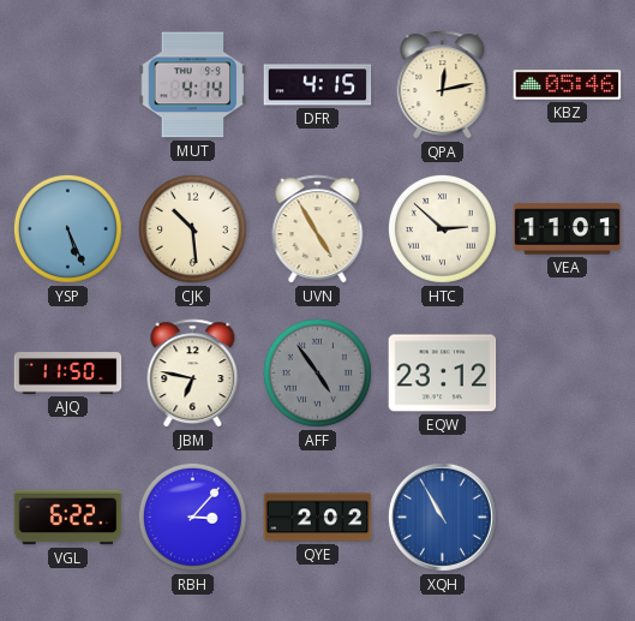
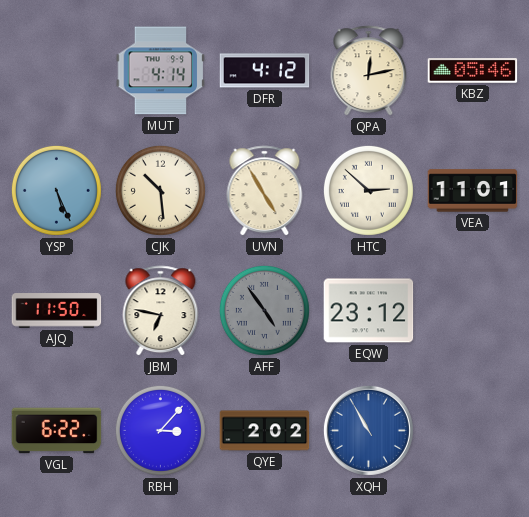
DFR: 4:15 -> 4:12
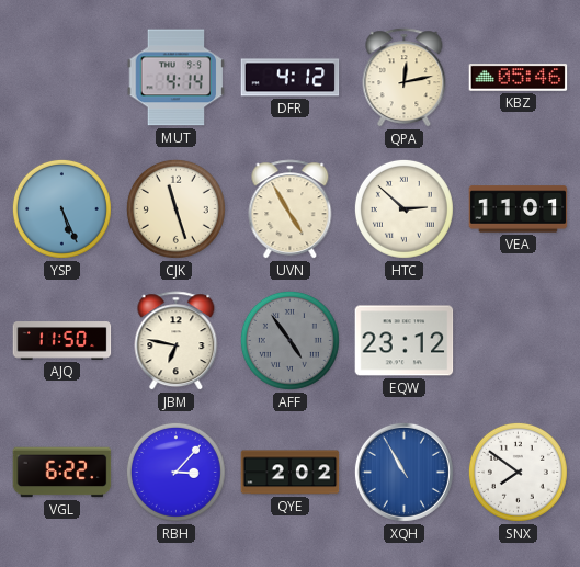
CJK: 10:29 -> 11:27
SNX: none -> 7:51
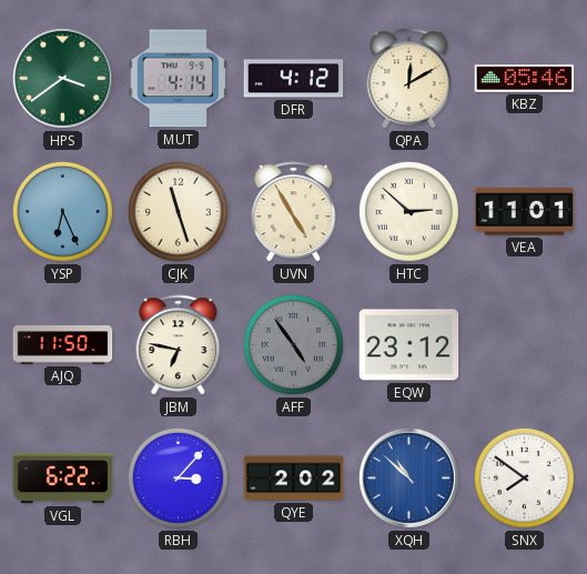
HPS: none -> 3:39
QPA: 12:13 -> 12:10
YSP: 5:26 -> 6:26
XQH: 10:55 -> 10:52
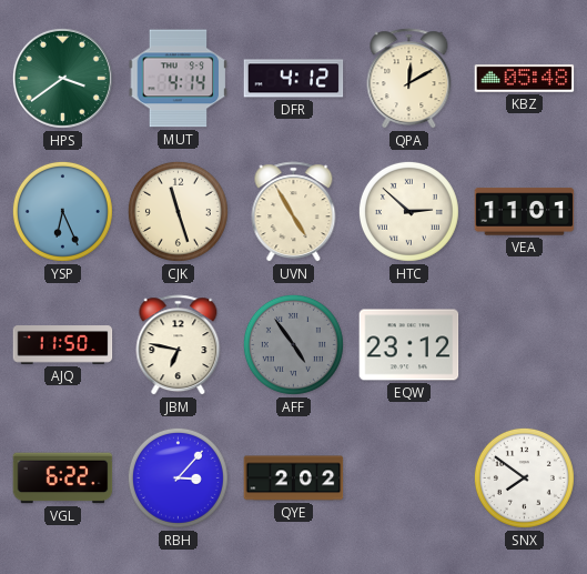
KBZ: 05:46 -> 05:48
XQH: 10:52 -> none
